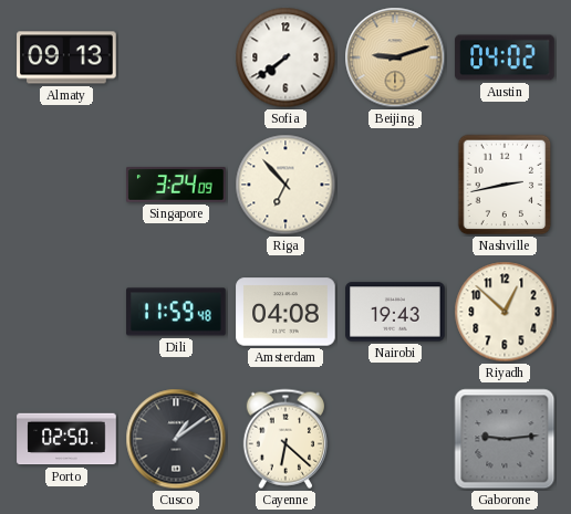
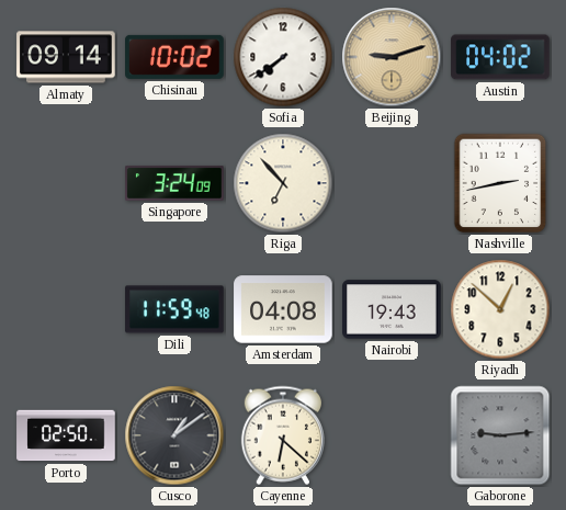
Almaty: 09:13 -> 09:14
Chisinau: none -> 10:02
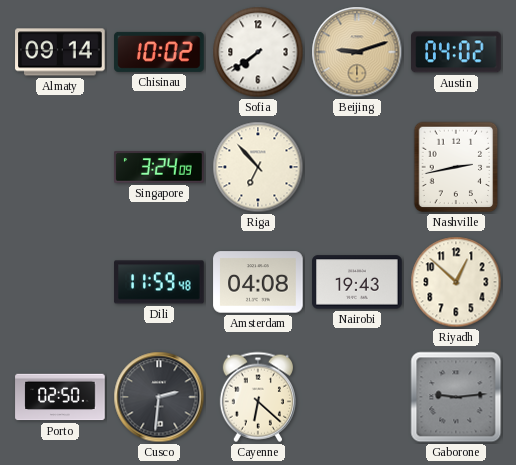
Cusco: 1:09 -> 2:31
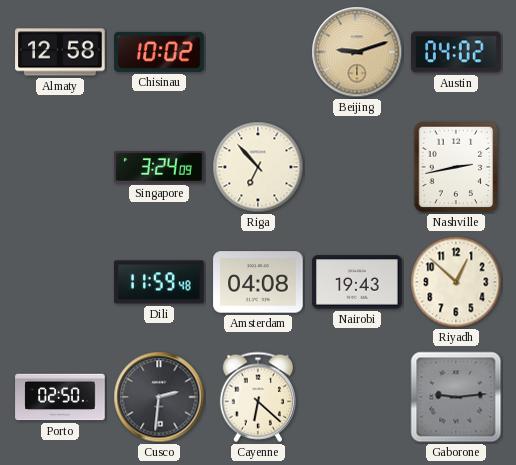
Almaty: 09:14 -> 12:58
Sofia: 7:39 -> none
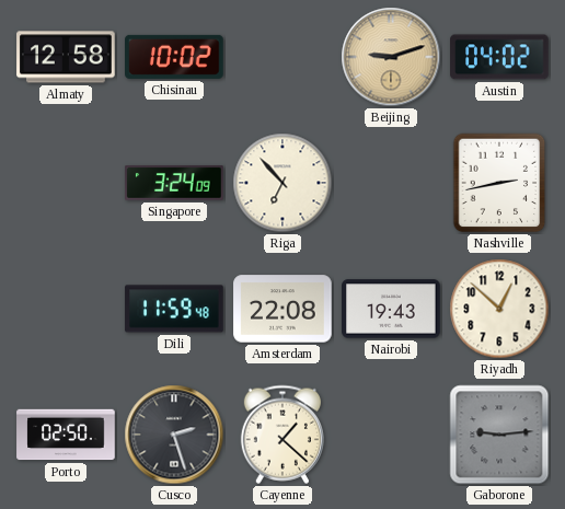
Amsterdam: 04:08 -> 22:08
Cusco: 2:31 -> 2:27
Cayenne: 6:22 -> 1:22
